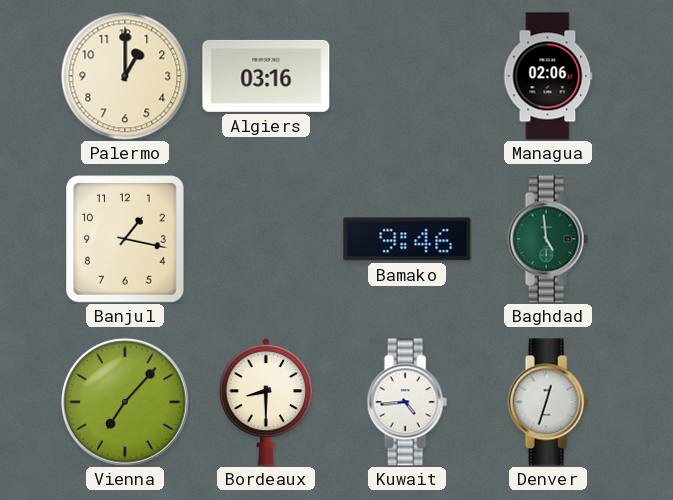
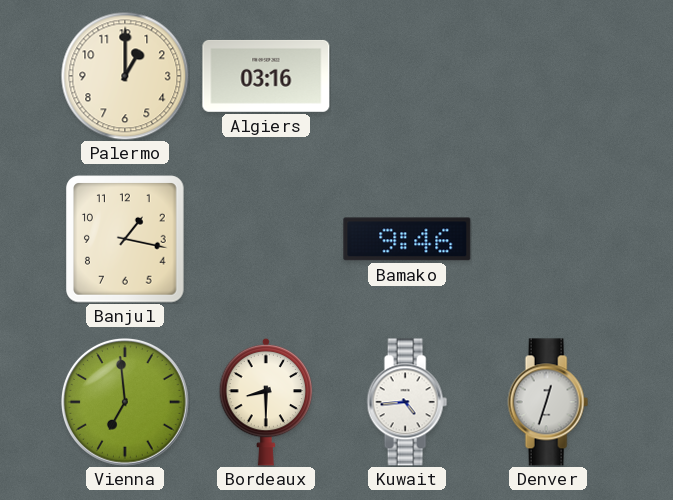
Managua: 02:06 -> none
Baghdad: 4:59 -> none
Vienna: 7:07 -> 6:59
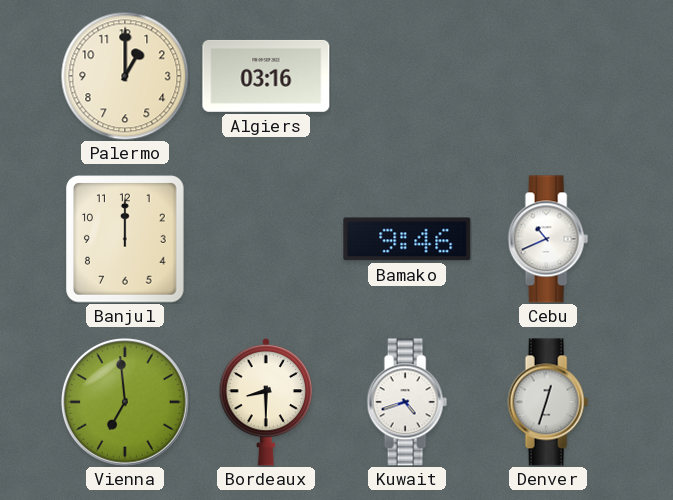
Banjul: 1:17 -> 12:00
Cebu: none -> 10:41
Kuwait: 4:44 -> 4:42
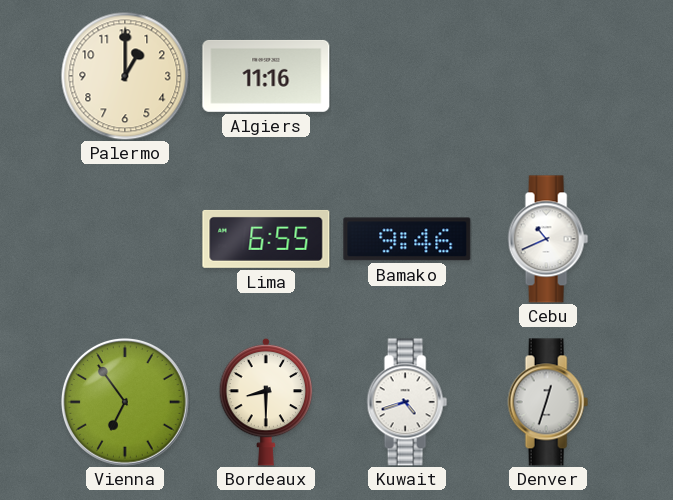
Algiers: 03:16 -> 11:16
Banjul: 12:00 -> none
Lima: none -> 6:55
Vienna: 6:59 -> 6:54
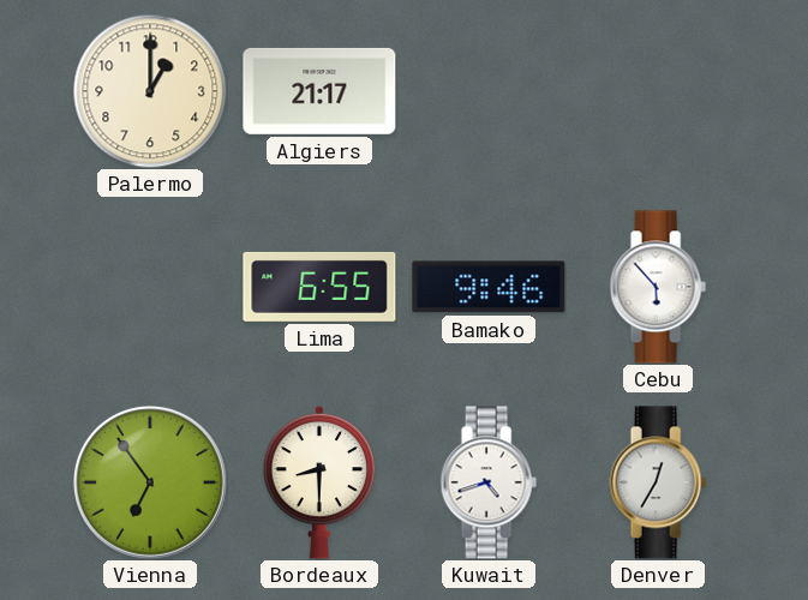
Algiers: 11:16 -> 21:17
Cebu: 10:41 -> 5:53
Denver: 12:33 -> 12:35
